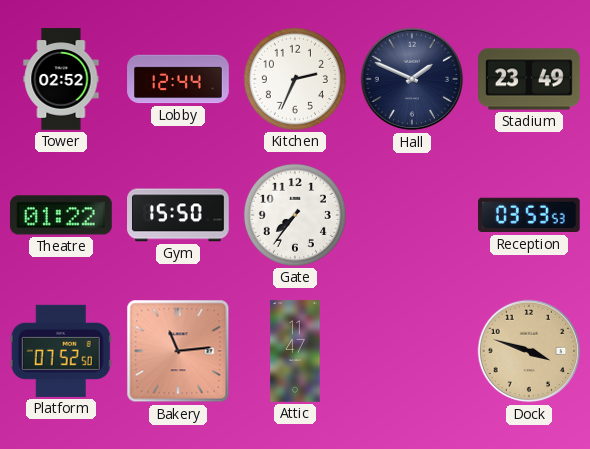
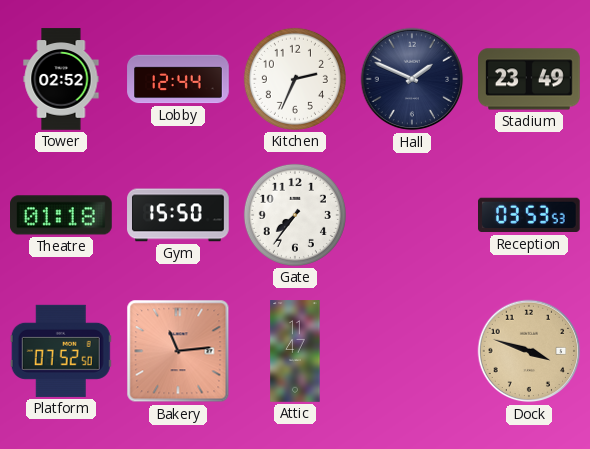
Theatre: 01:22 -> 01:18
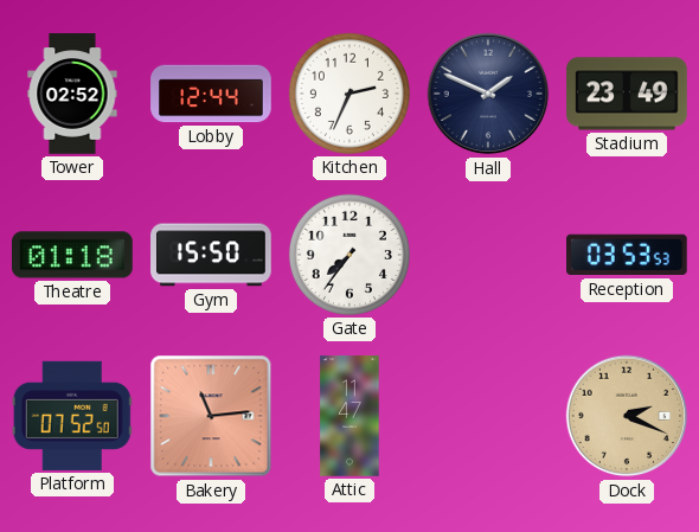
Dock: 3:48 -> 2:19
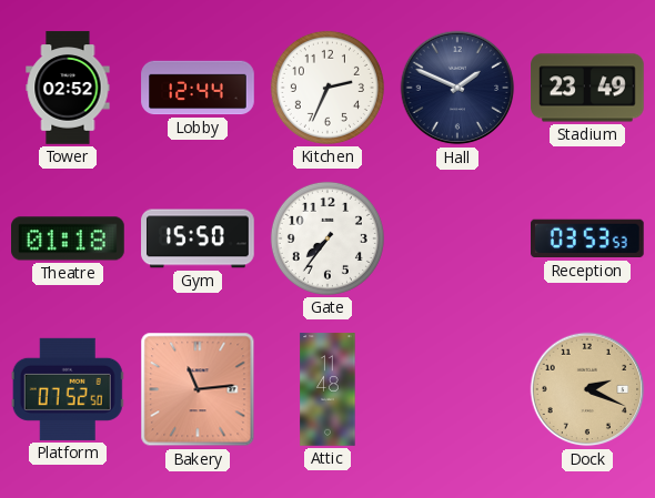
Attic: 11:47 -> 11:48
